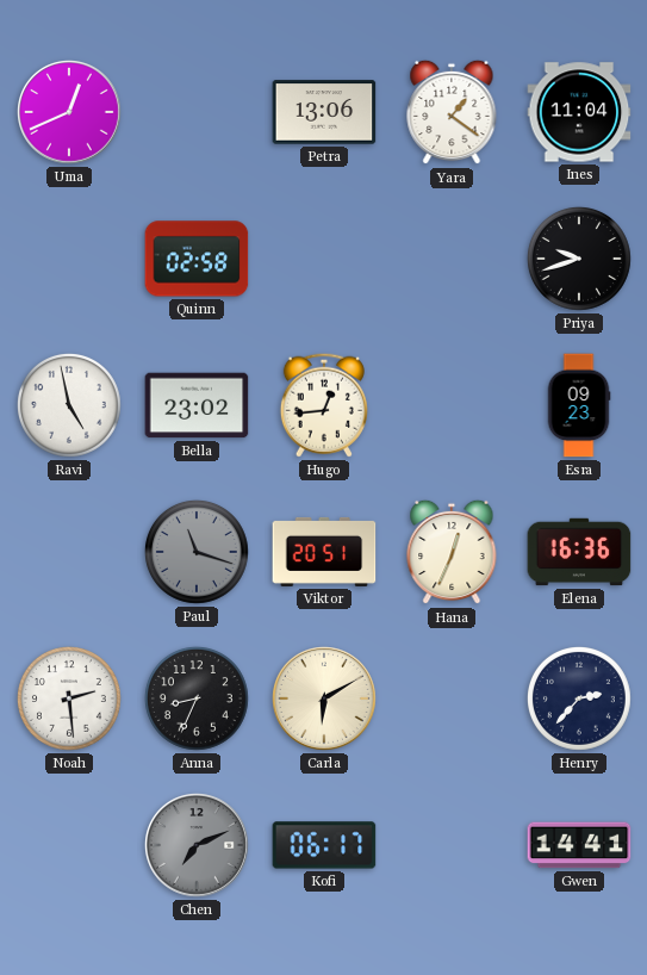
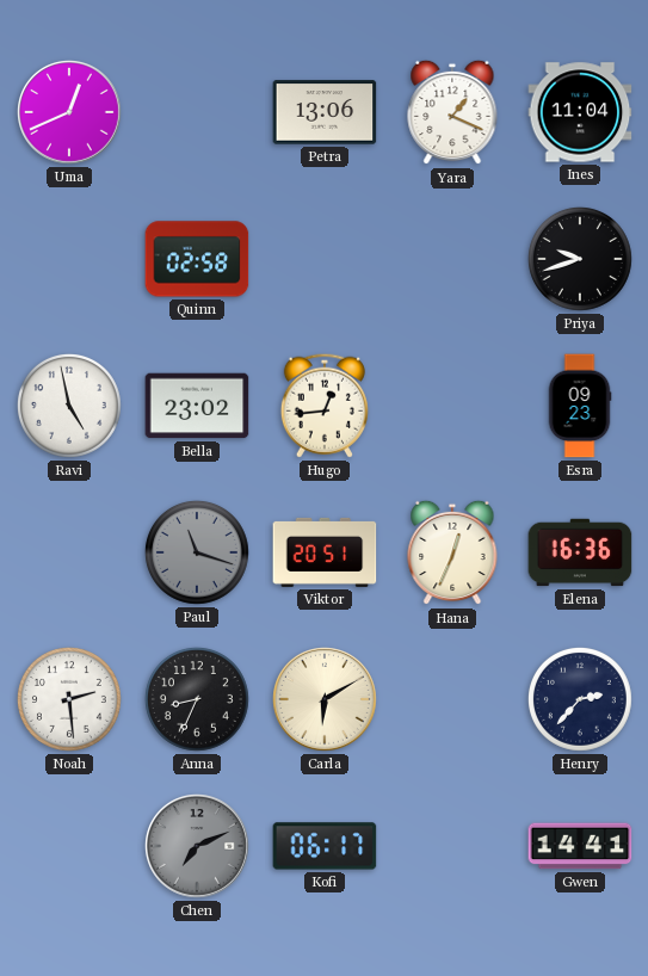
Yara: 1:21 -> 1:19
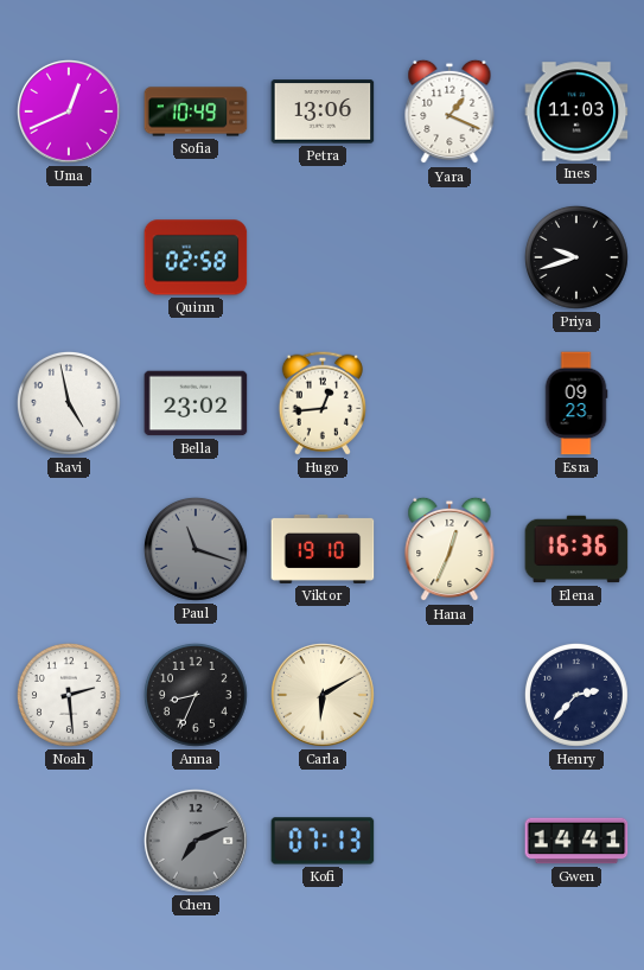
Sofia: none -> 10:49
Ines: 11:04 -> 11:03
Viktor: 20:51 -> 19:10
Kofi: 06:17 -> 07:13
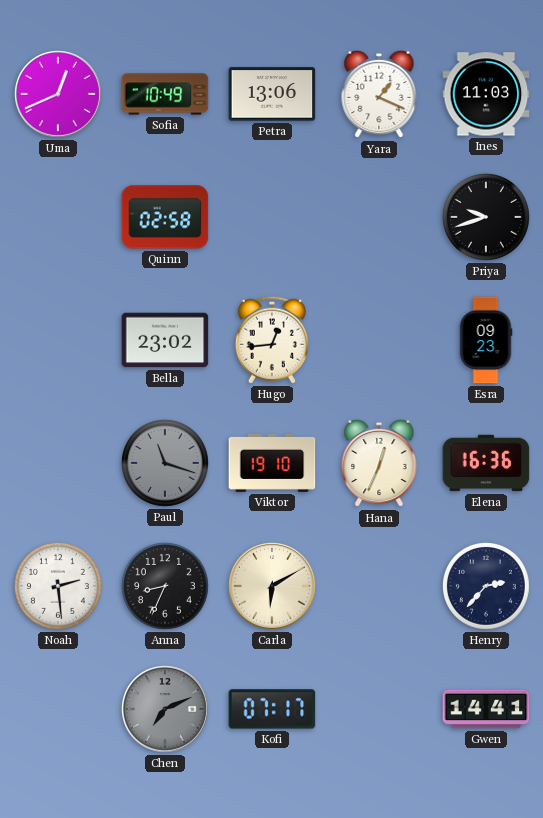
Ravi: 4:58 -> none
Kofi: 07:13 -> 07:17
